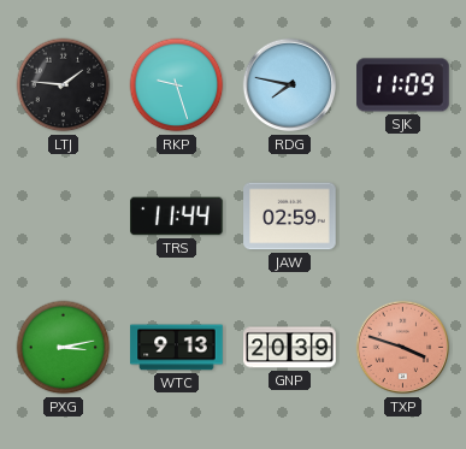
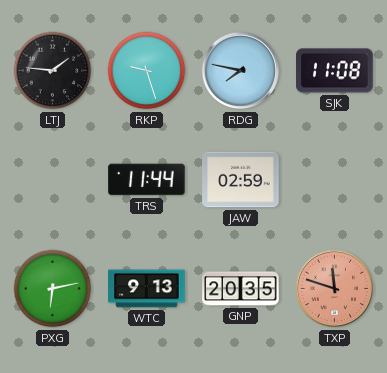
SJK: 11:09 -> 11:08
PXG: 3:13 -> 6:13
GNP: 20:39 -> 20:35
TXP: 3:48 -> 11:48
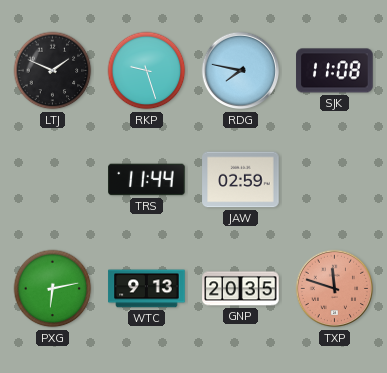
LTJ: 1:46 -> 1:49
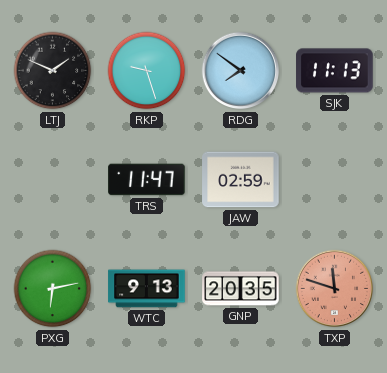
RDG: 7:47 -> 7:51
SJK: 11:08 -> 11:13
TRS: 11:44 -> 11:47
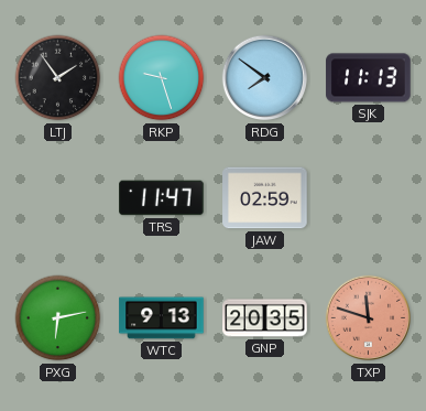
LTJ: 1:49 -> 1:54
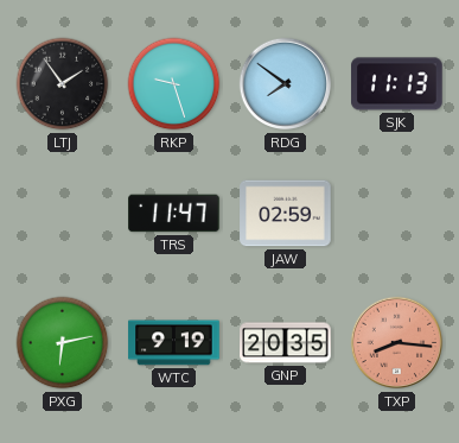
WTC: 9:13 -> 9:19
TXP: 11:48 -> 8:16
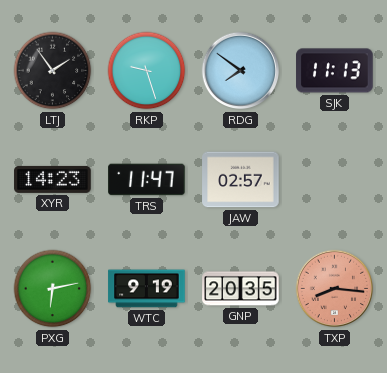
XYR: none -> 14:23
JAW: 02:59 -> 02:57
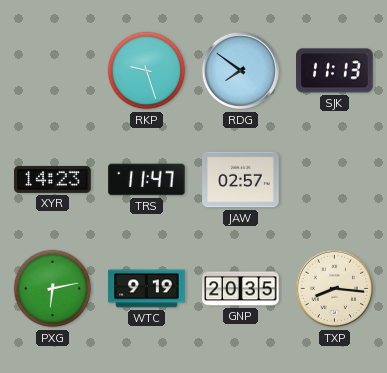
LTJ: 1:54 -> none
TXP dial: salmon -> cream
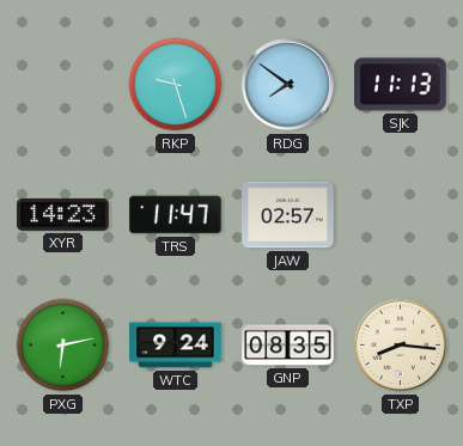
WTC: 9:19 -> 9:24
GNP: 20:35 -> 08:35
